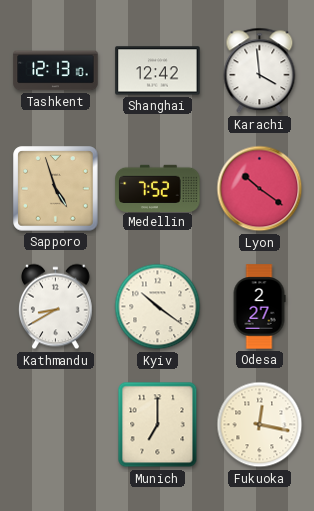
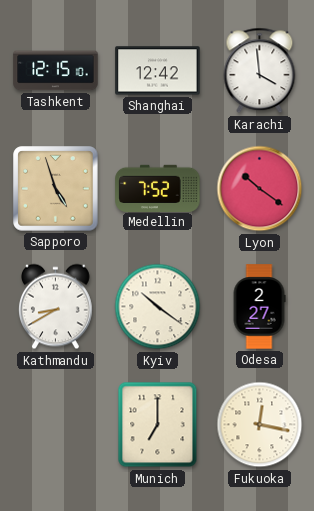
Tashkent: 12:13 -> 12:15
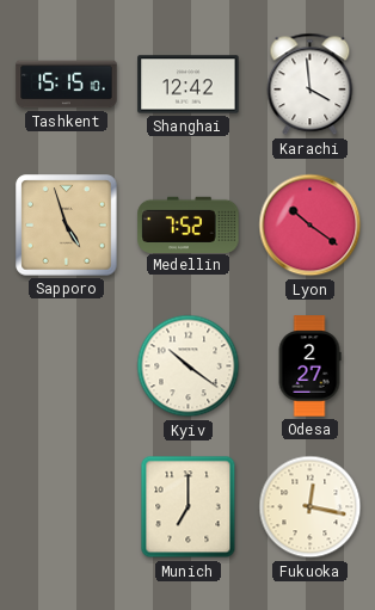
Tashkent: 12:15 -> 15:15
Kathmandu: 8:40 -> none
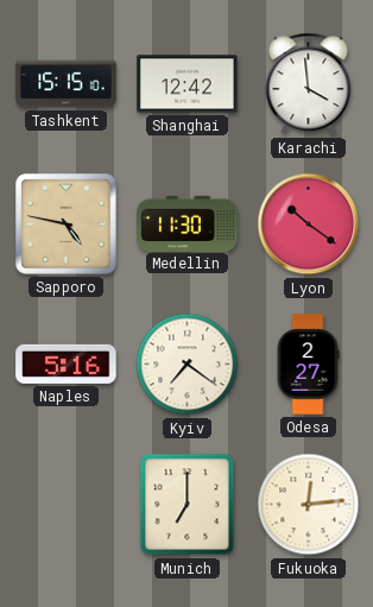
Sapporo: 4:57 -> 4:47
Medellin: 7:52 -> 11:30
Naples: none -> 5:16
Kyiv: 10:21 -> 7:21
Fukuoka: 12:17 -> 12:14
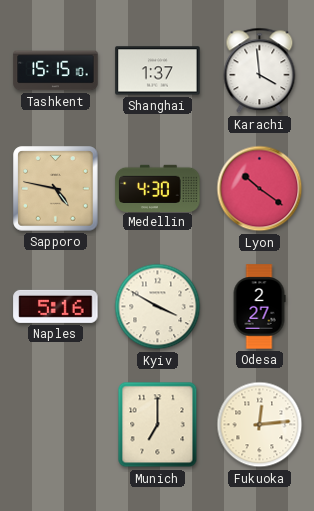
Shanghai: 12:42 -> 1:37
Medellin: 11:30 -> 4:30
Kyiv: 7:21 -> 3:50
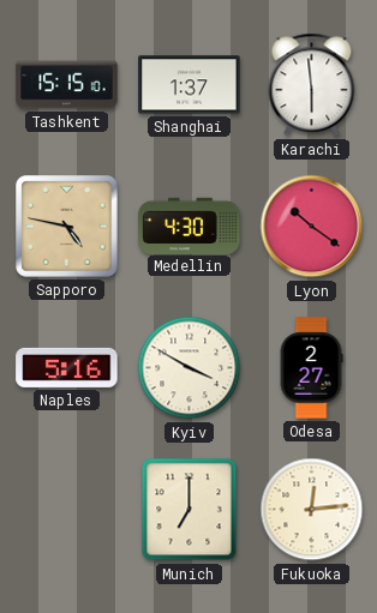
Karachi: 3:59 -> 5:59
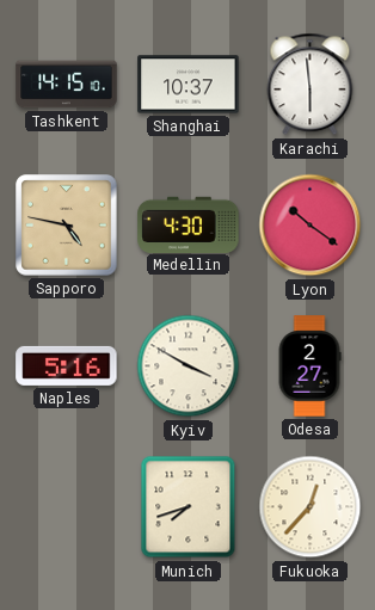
Tashkent: 15:15 -> 14:15
Shanghai: 1:37 -> 10:37
Munich: 7:00 -> 7:42
Fukuoka: 12:14 -> 12:37
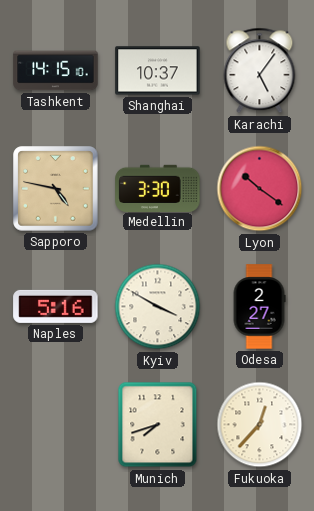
Karachi: 5:59 -> 5:06
Medellin: 4:30 -> 3:30
